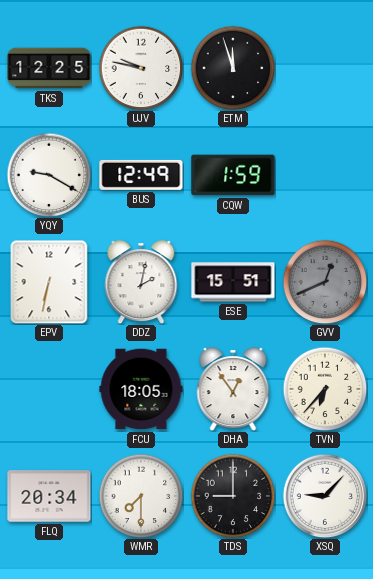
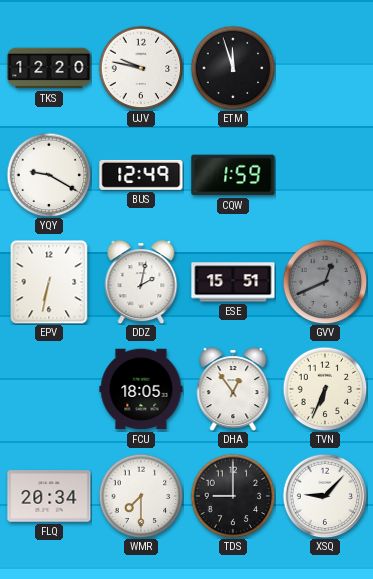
TKS: 12:25 -> 12:20
TVN: 6:37 -> 6:34
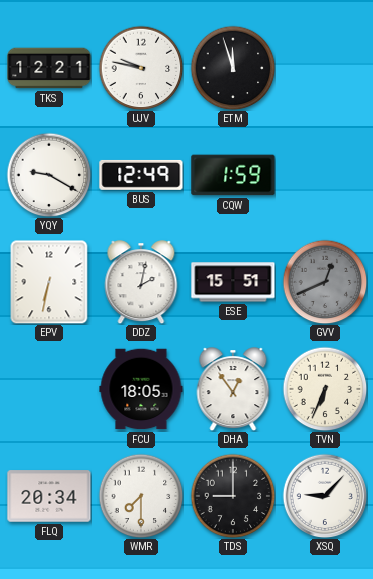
TKS: 12:20 -> 12:21
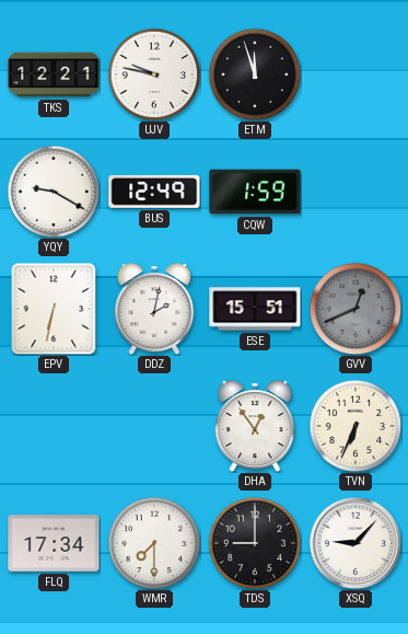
FCU: 18:05 -> none
FLQ: 20:34 -> 17:34
